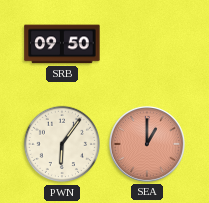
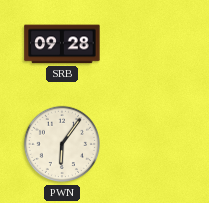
SRB: 09:50 -> 09:28
SEA: 1:00 -> none
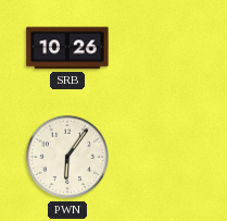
SRB: 09:28 -> 10:26
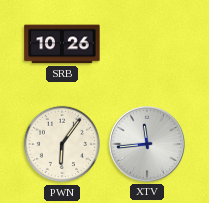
XTV: none -> 11:44
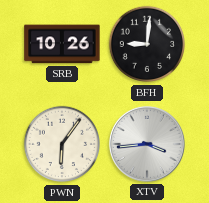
BFH: none -> 9:01
XTV: 11:44 -> 3:44
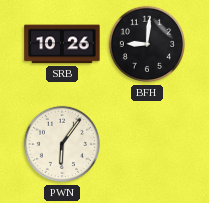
XTV: 3:44 -> none
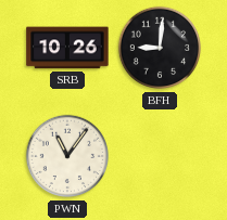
PWN: 6:06 -> 11:06
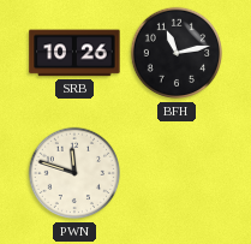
BFH: 9:01 -> 11:13
PWN: 11:06 -> 11:48
